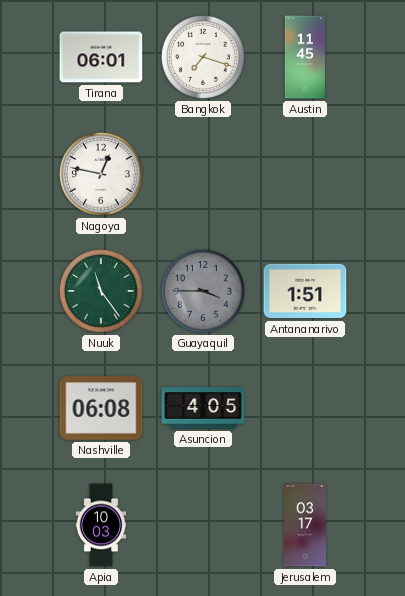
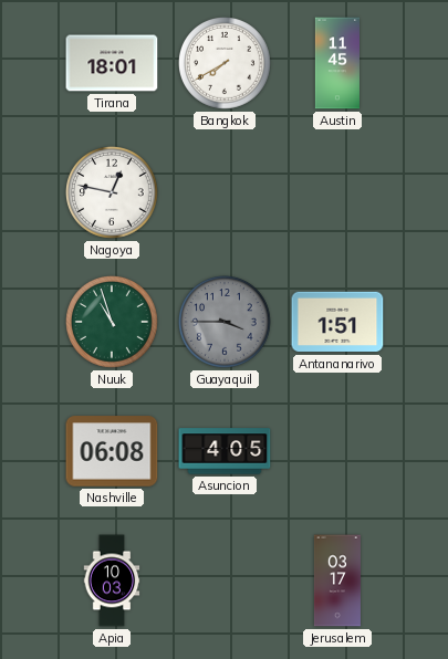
Tirana: 06:01 -> 18:01
Bangkok: 7:18 -> 7:40
Nuuk: 11:24 -> 10:57
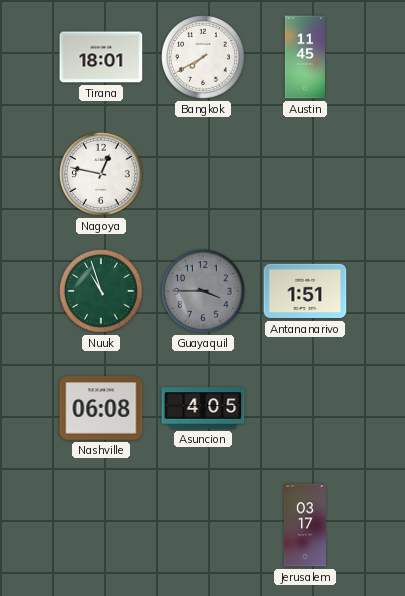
Apia: 10:03 -> none
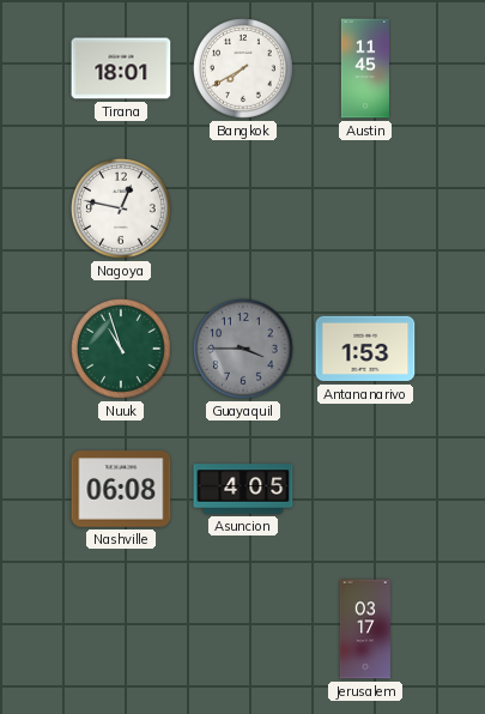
Antananarivo: 1:51 -> 1:53
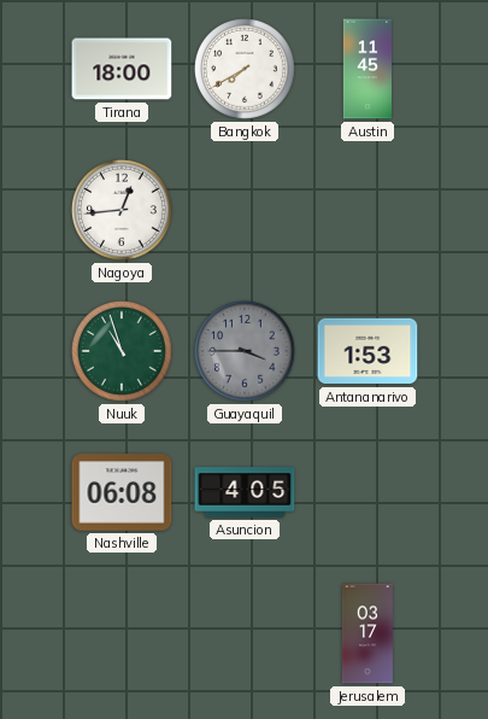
Tirana: 18:01 -> 18:00
Nagoya: 12:47 -> 12:44
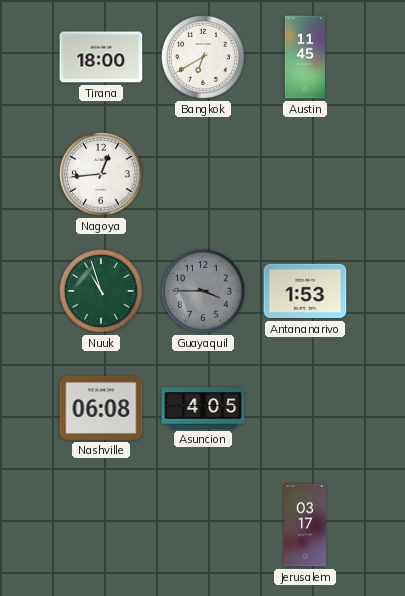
Bangkok: 7:40 -> 6:40
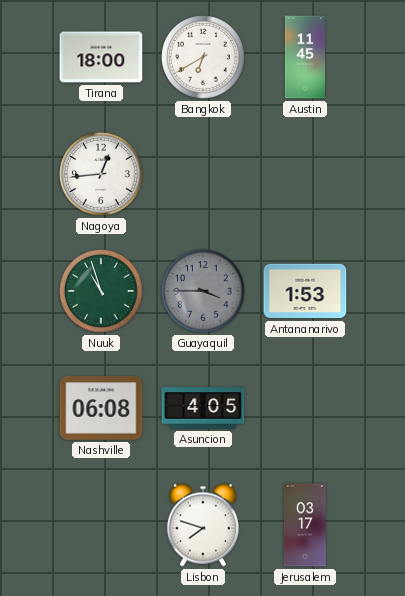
Lisbon: none -> 7:48
